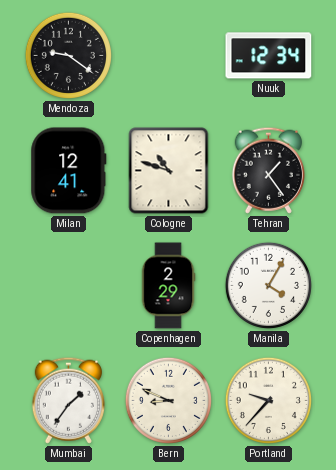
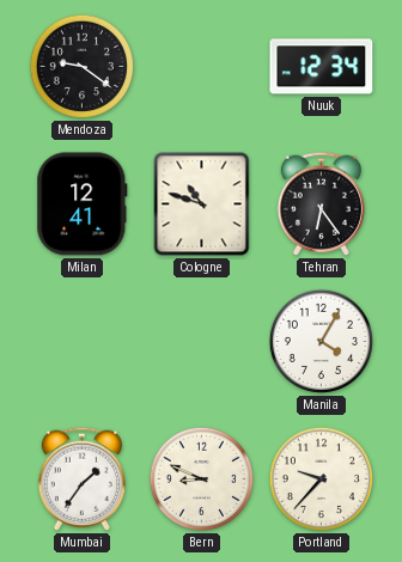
Tehran: 1:24 -> 6:24
Copenhagen: 2:29 -> none
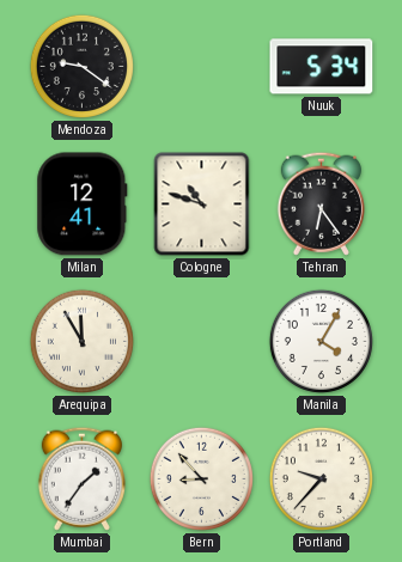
Nuuk: 12:34 -> 5:34
Arequipa: none -> 11:55
Bern: 8:49 -> 8:53
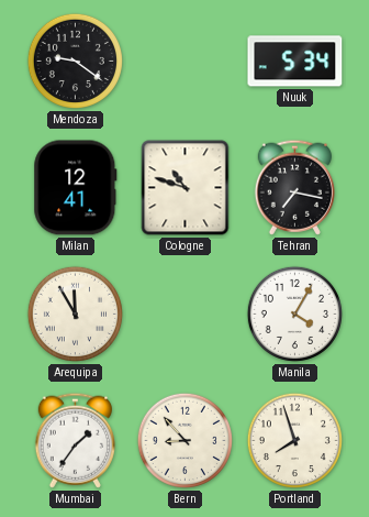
Tehran: 6:24 -> 7:17
Portland: 9:37 -> 7:57
